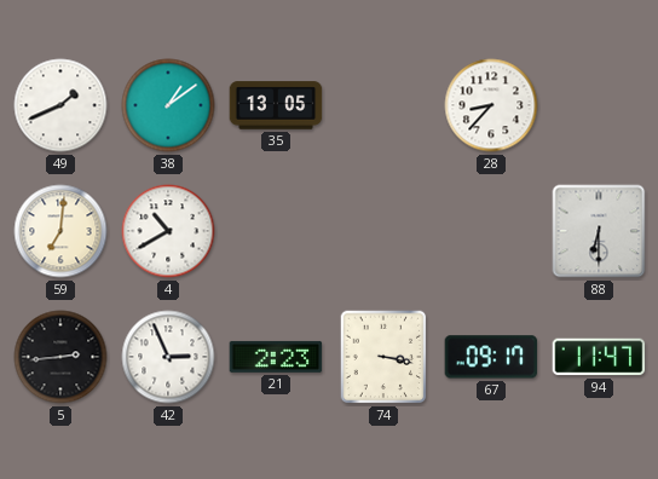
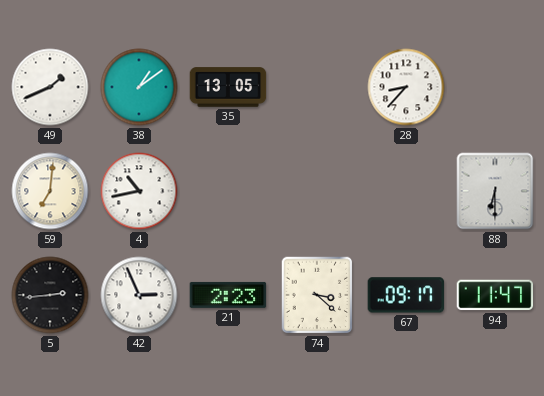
4: 10:40 -> 10:43
74: 3:17 -> 3:22
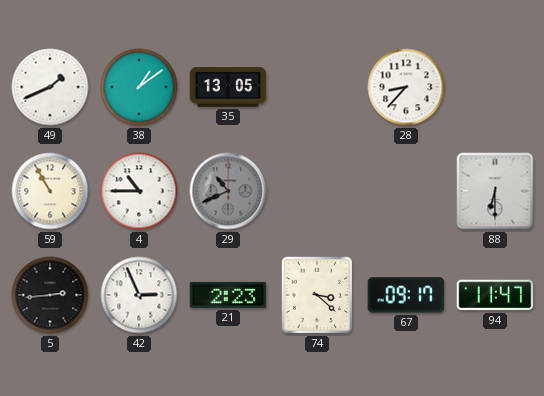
59: 7:01 -> 10:55
4: 10:43 -> 10:45
29: none -> 10:41
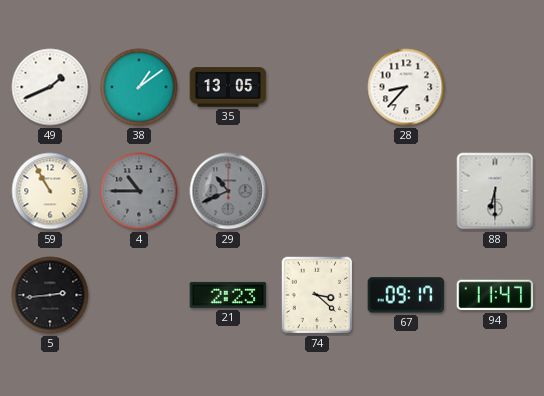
4 dial: white -> grey
42: 2:56 -> none
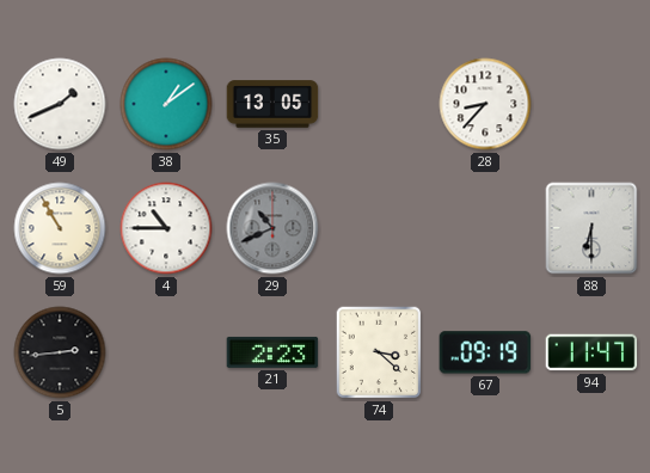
4 dial: grey -> white
67: 09:17 -> 09:19
